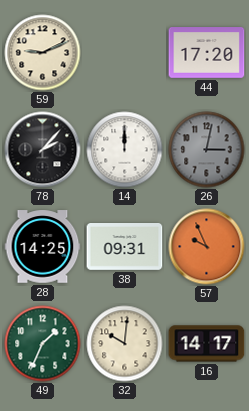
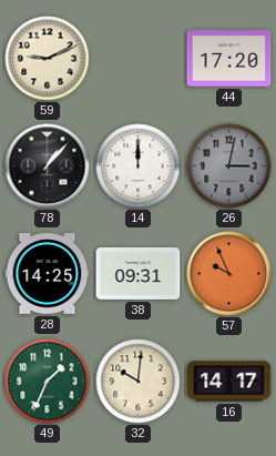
78: 2:07 -> 1:07
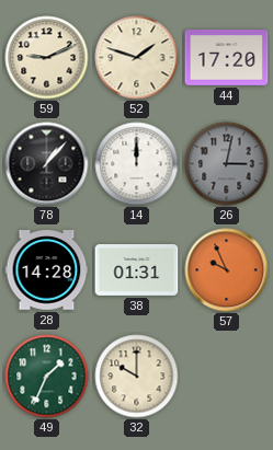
52: none -> 1:48
28: 14:25 -> 14:28
38: 09:31 -> 01:31
32: 10:01 -> 10:00
16: 14:17 -> none
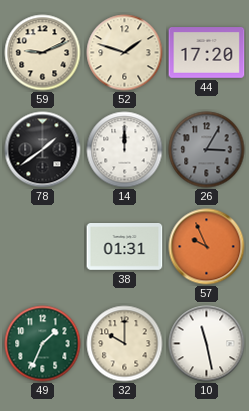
78: 1:07 -> 1:39
26: 3:02 -> 3:05
28: 14:28 -> none
10: none -> 11:28
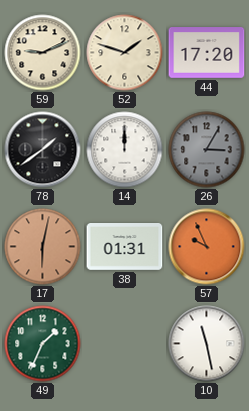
17: none -> 6:02
32: 10:00 -> none
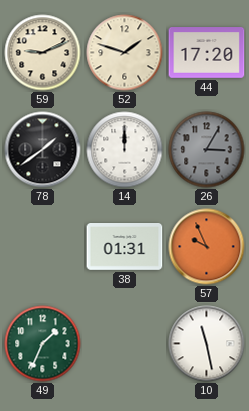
17: 6:02 -> none
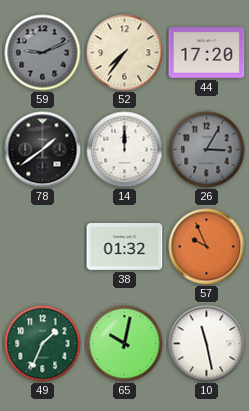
59 dial: cream -> grey
52: 1:48 -> 7:36
38: 01:31 -> 01:32
65: none -> 10:02
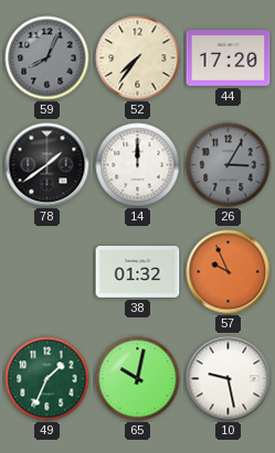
59: 9:11 -> 8:04
10: 11:28 -> 9:28
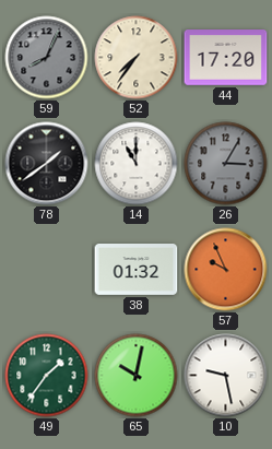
14: 12:00 -> 11:00
49: 1:34 -> 1:36
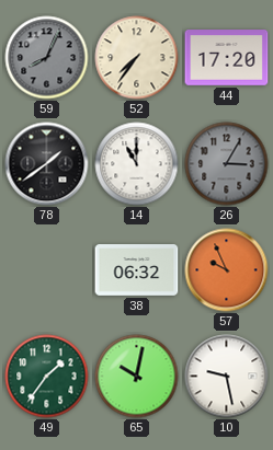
38: 01:32 -> 06:32
